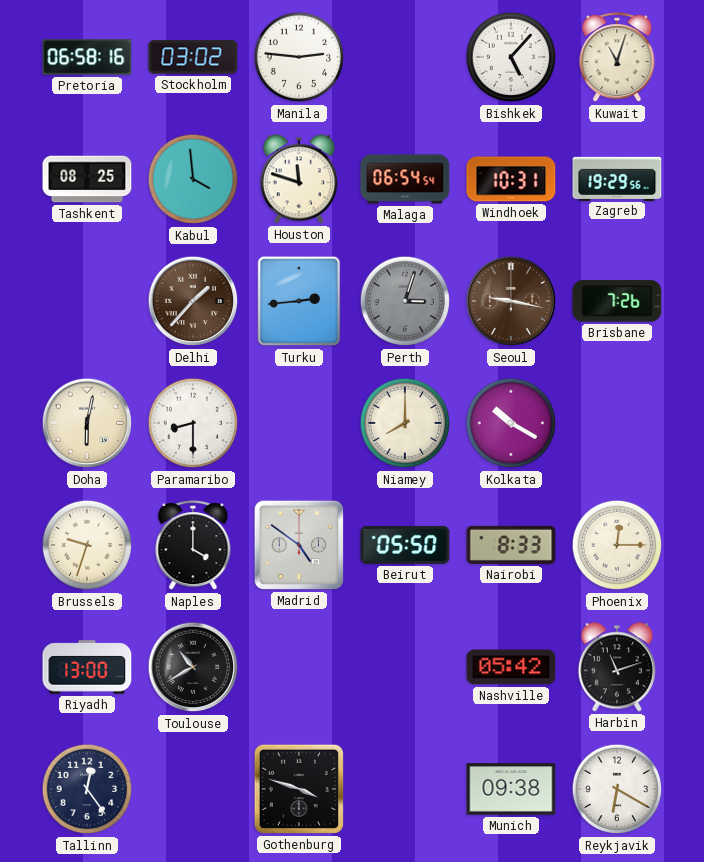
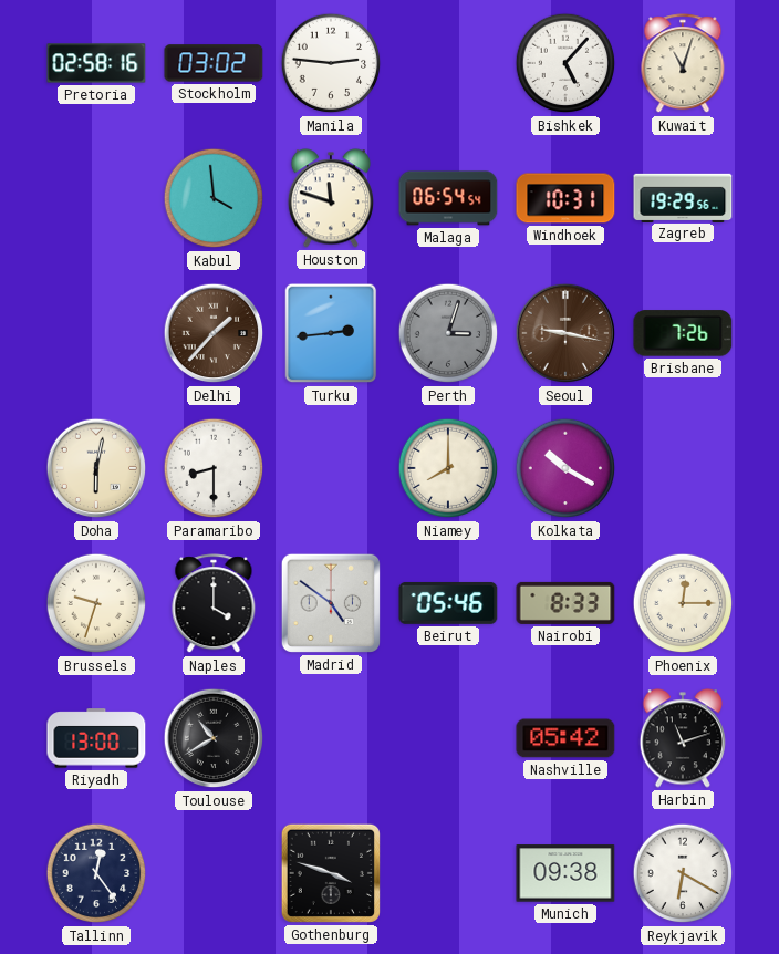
Pretoria: 06:58 -> 02:58
Tashkent: 08:25 -> none
Beirut: 05:50 -> 05:46
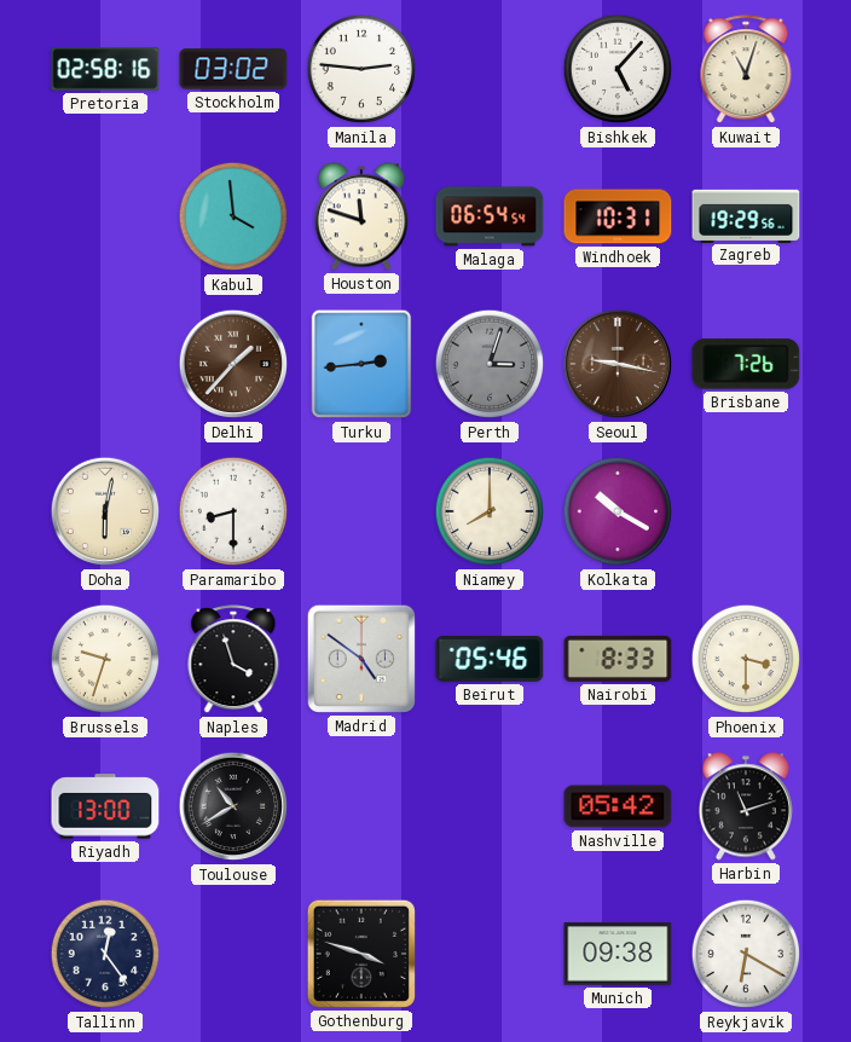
Naples: 4:00 -> 3:57
Phoenix: 12:15 -> 3:30
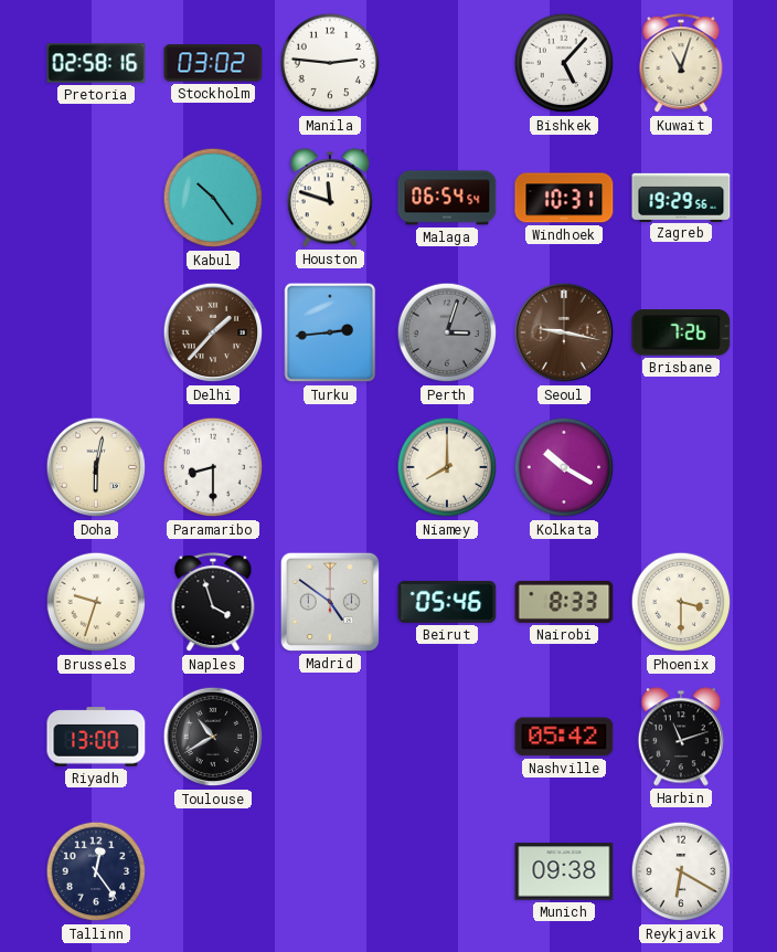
Kabul: 3:59 -> 10:24
Gothenburg: 3:48 -> none
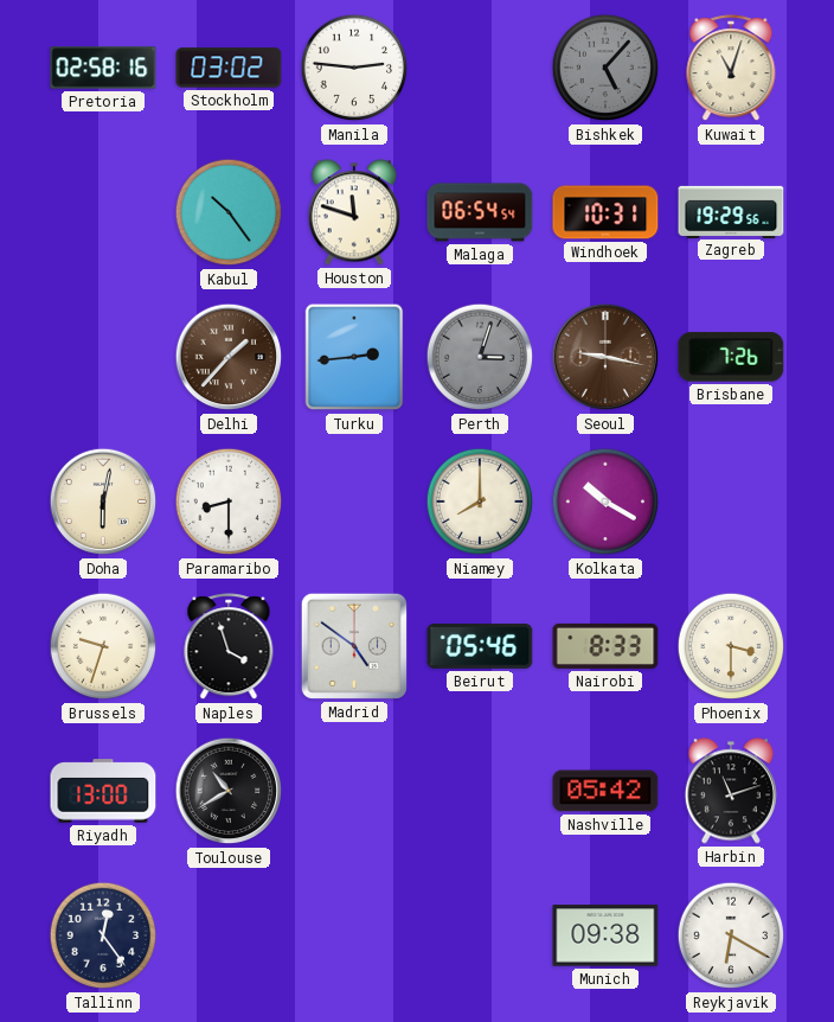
Bishkek dial: white -> grey
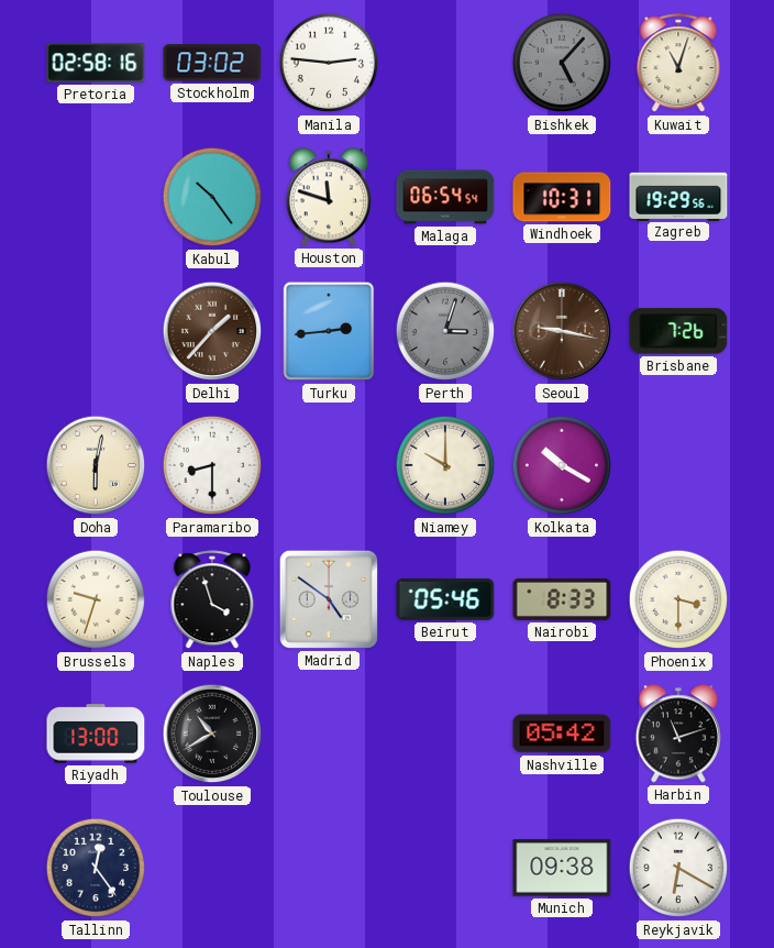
Niamey: 8:00 -> 10:00
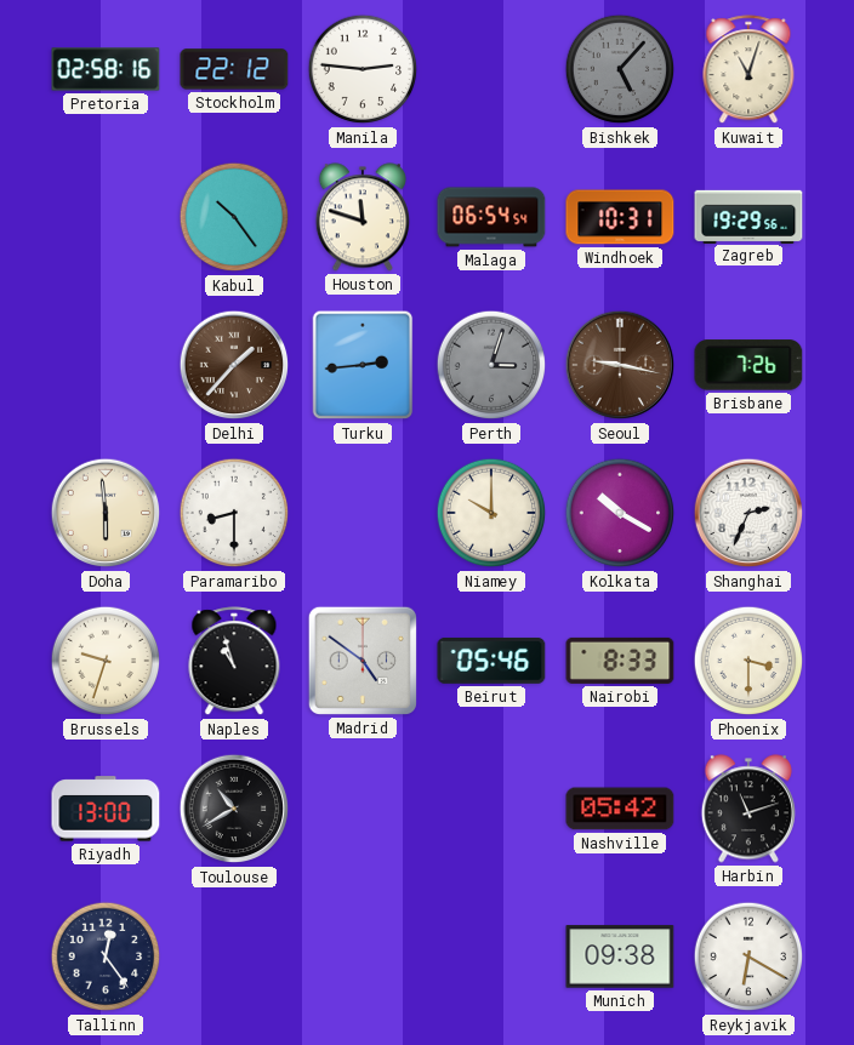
Stockholm: 03:02 -> 22:12
Doha: 6:02 -> 5:59
Shanghai: none -> 2:34
Naples: 3:57 -> 10:57
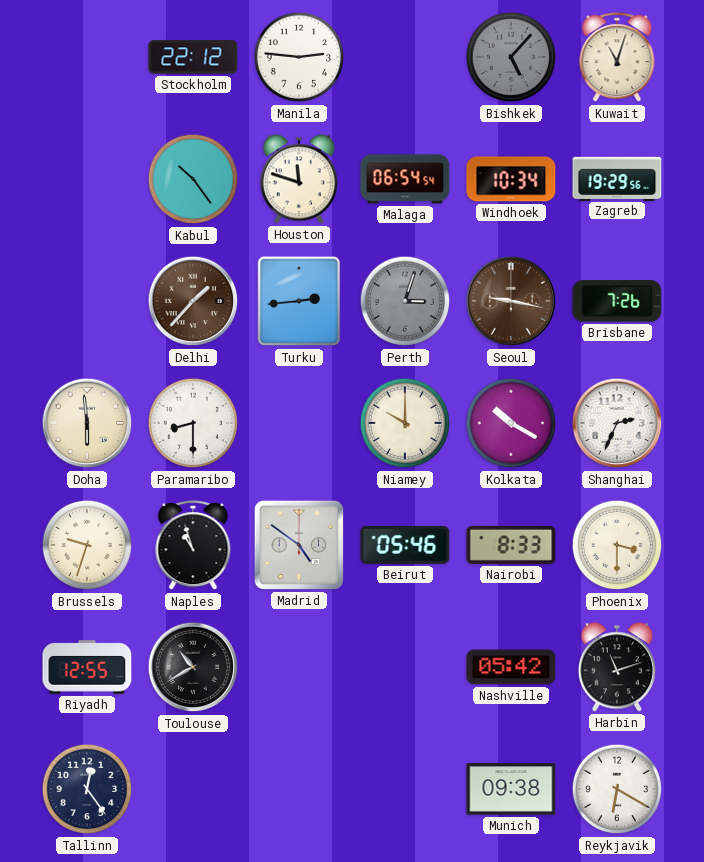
Pretoria: 02:58 -> none
Windhoek: 10:31 -> 10:34
Riyadh: 13:00 -> 12:55
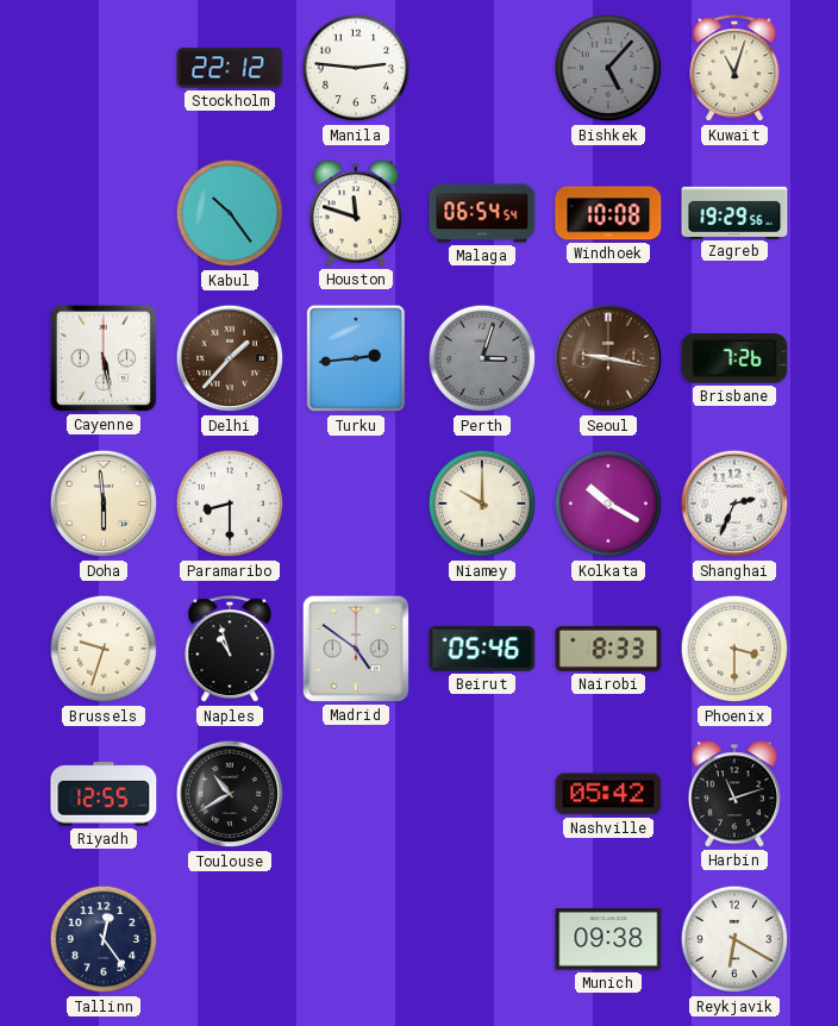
Windhoek: 10:34 -> 10:08
Cayenne: none -> 5:28
